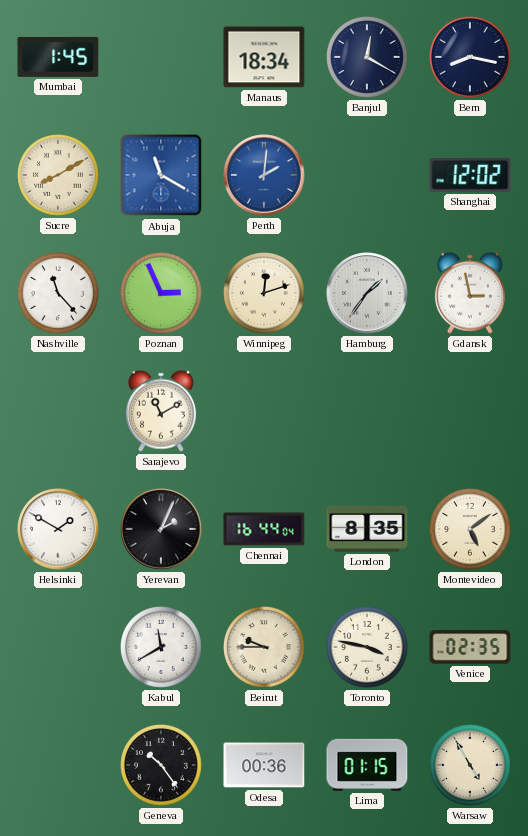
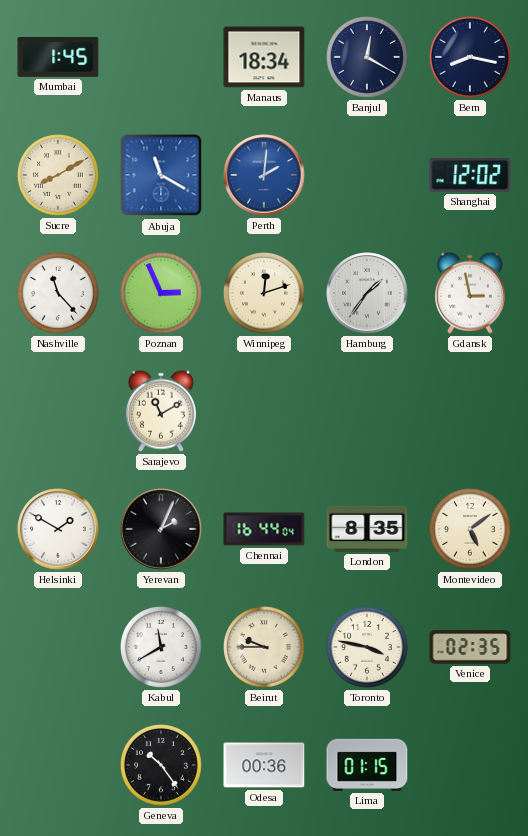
Warsaw: 4:55 -> none
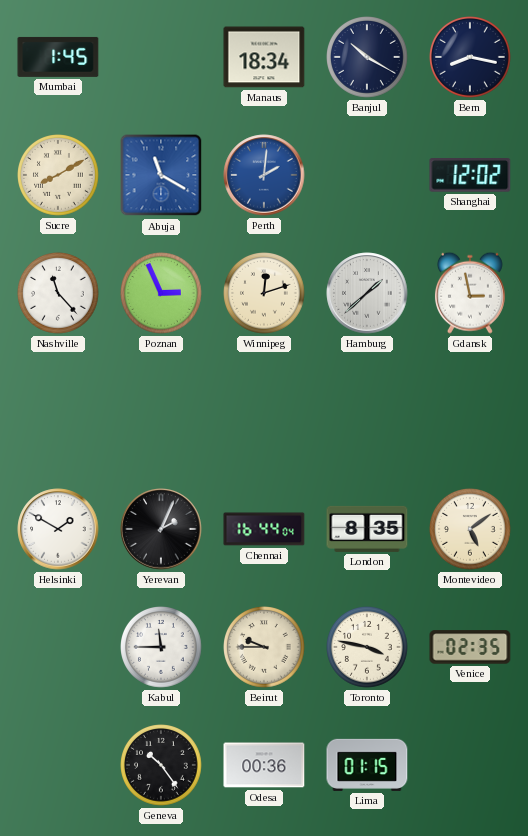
Banjul: 12:20 -> 10:20
Hamburg: 1:36 -> 1:38
Sarajevo: 11:10 -> none
Kabul: 11:40 -> 11:45
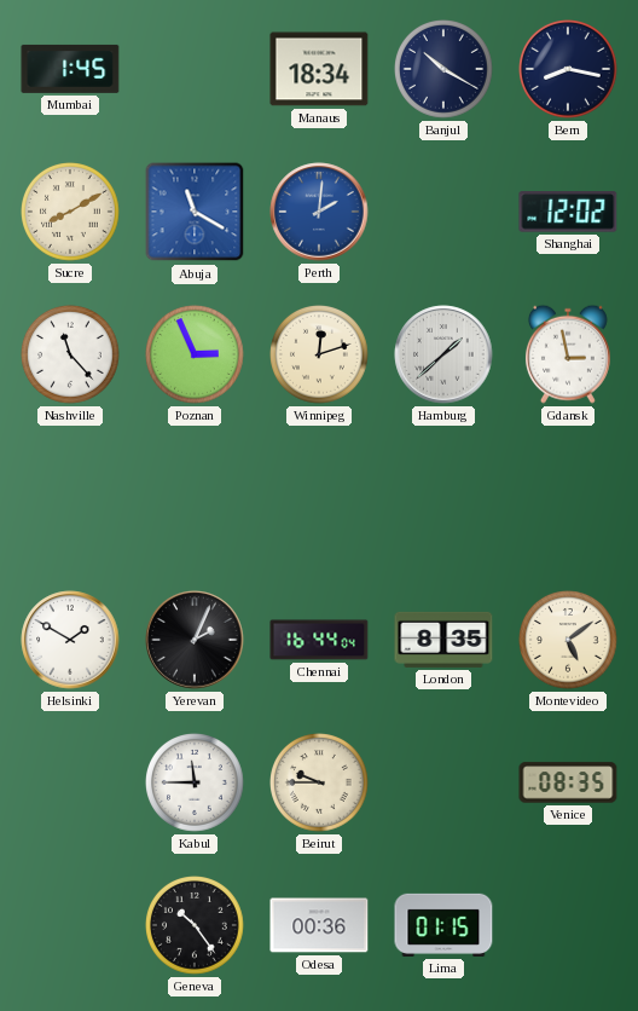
Toronto: 3:47 -> none
Venice: 02:35 -> 08:35
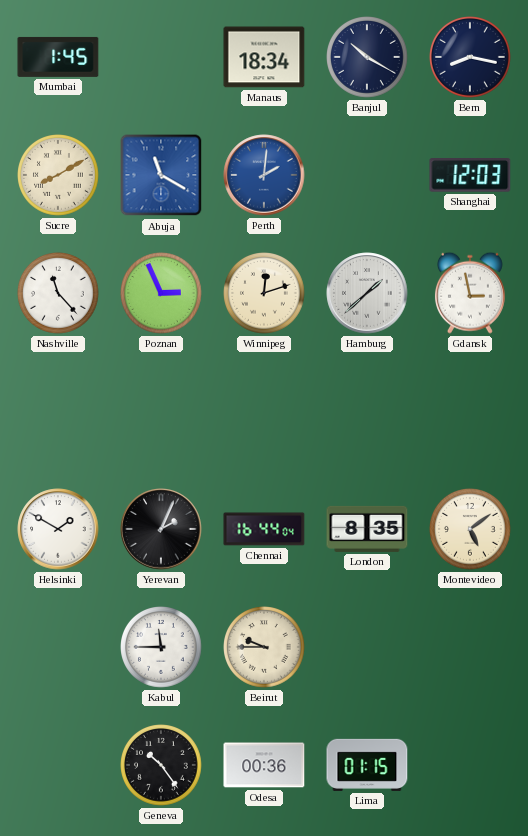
Shanghai: 12:02 -> 12:03
Venice: 08:35 -> none
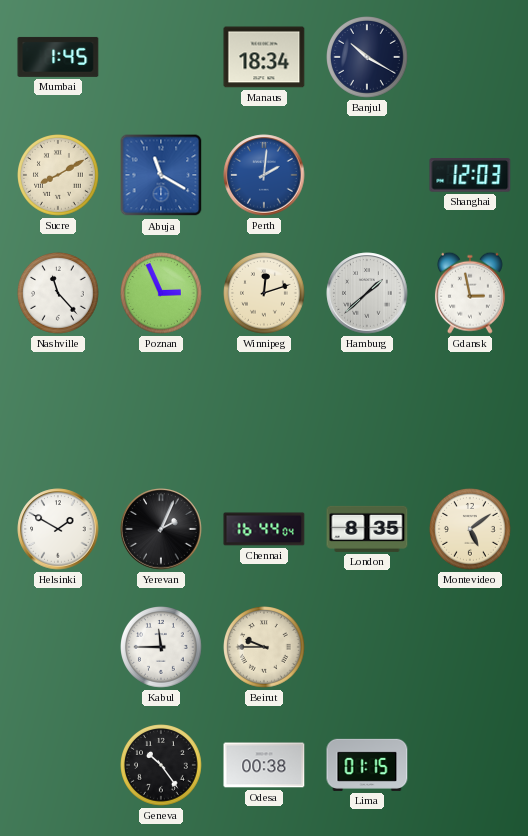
Bern: 8:17 -> none
Odesa: 00:36 -> 00:38
